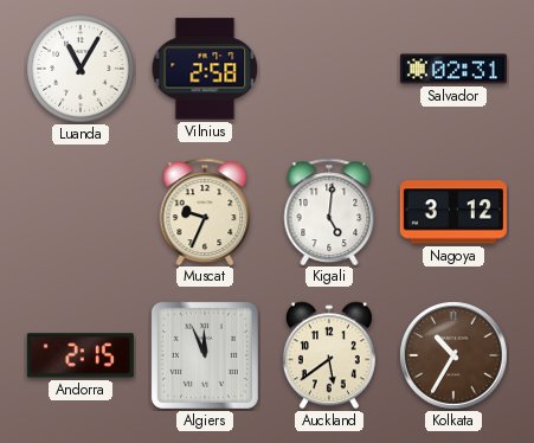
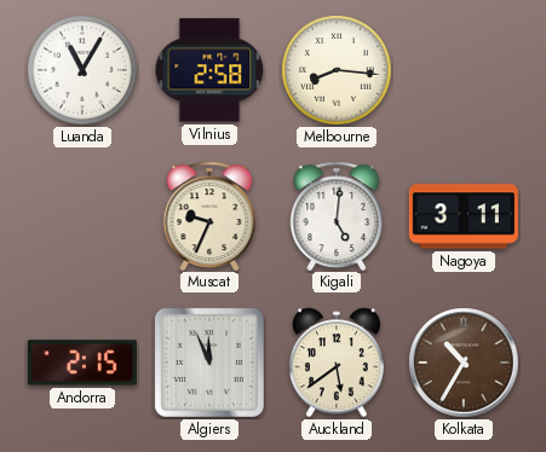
Melbourne: none -> 8:16
Salvador: 02:31 -> none
Nagoya: 3:12 -> 3:11
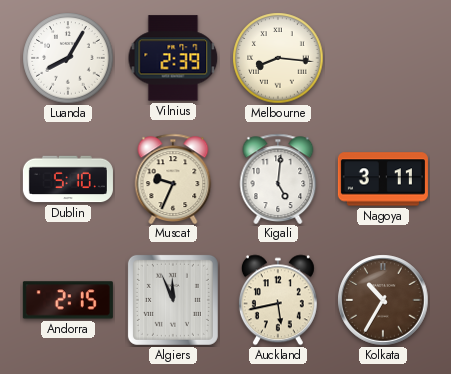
Luanda: 11:05 -> 8:05
Vilnius: 2:58 -> 2:39
Dublin: none -> 5:10
Auckland: 5:39 -> 5:43
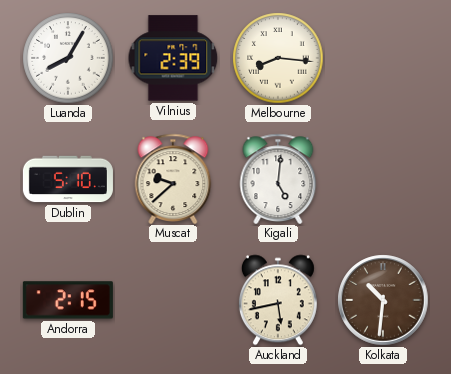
Muscat: 9:34 -> 9:38
Nagoya: 3:11 -> none
Algiers: 11:56 -> none
Kolkata: 10:35 -> 10:31
